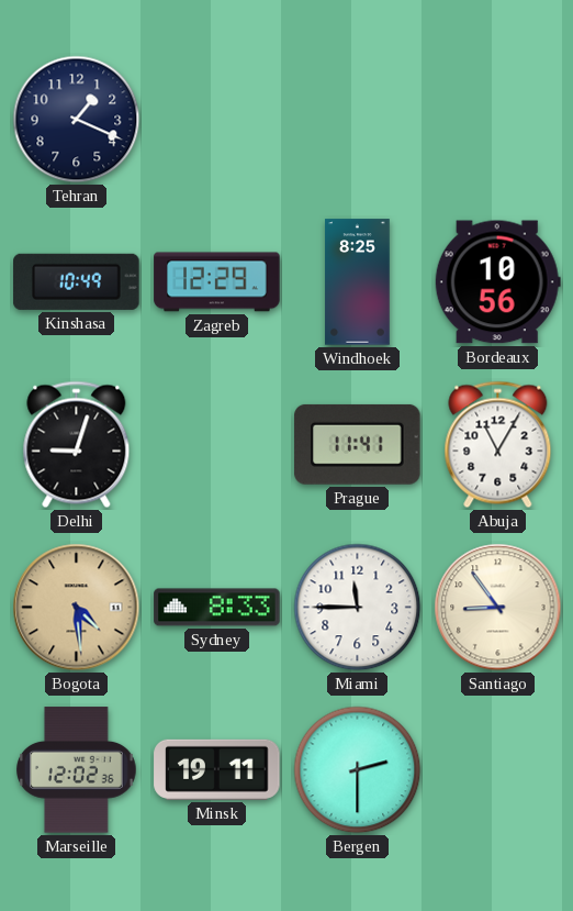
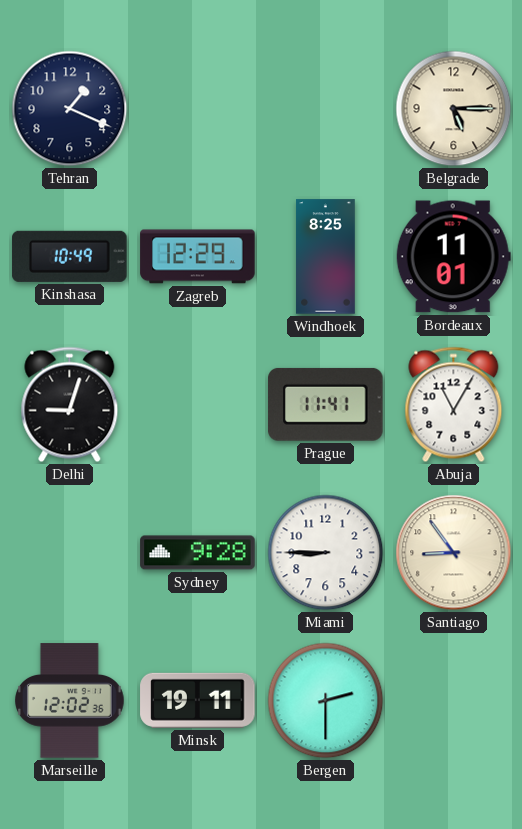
Belgrade: none -> 5:15
Bordeaux: 10:56 -> 11:01
Bogota: 4:29 -> none
Sydney: 8:33 -> 9:28
Miami: 11:45 -> 8:45
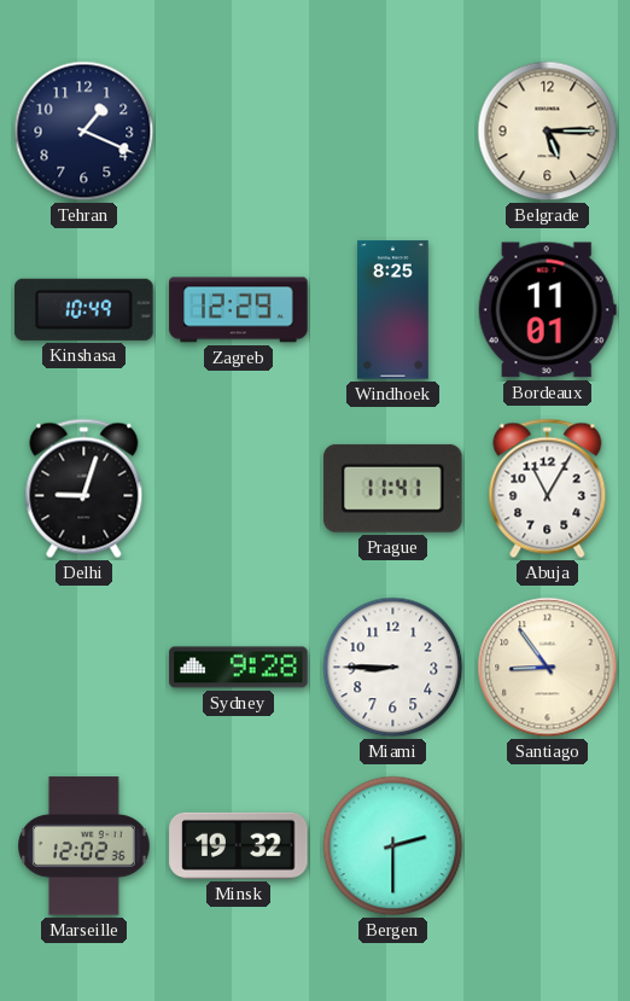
Minsk: 19:11 -> 19:32
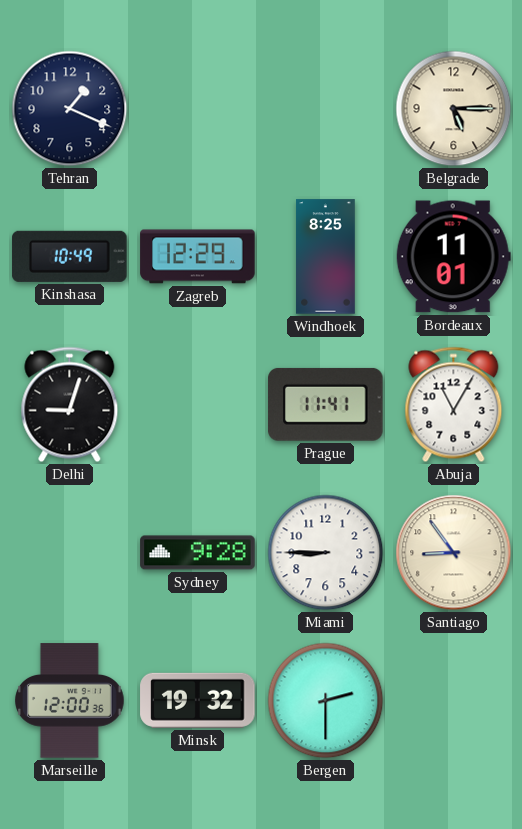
Marseille: 12:02 -> 12:00
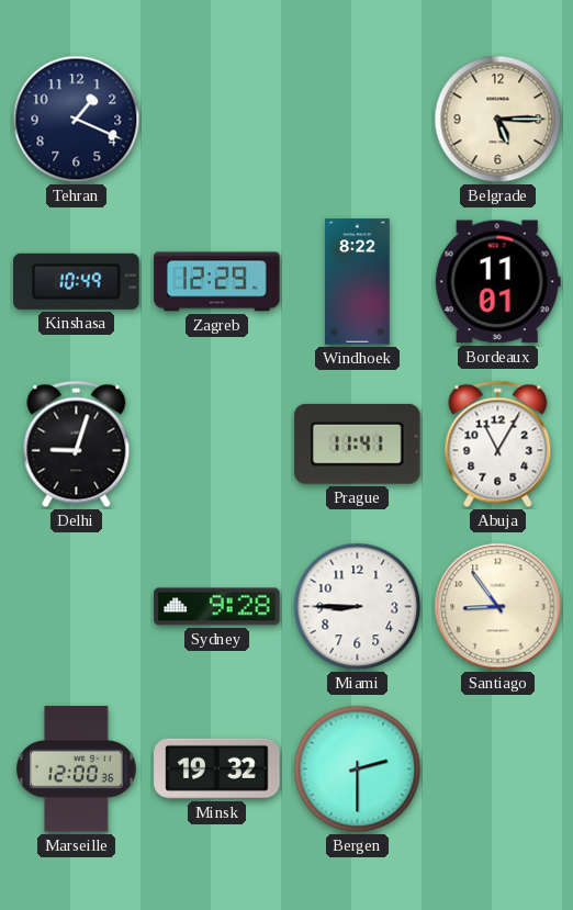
Windhoek: 8:25 -> 8:22
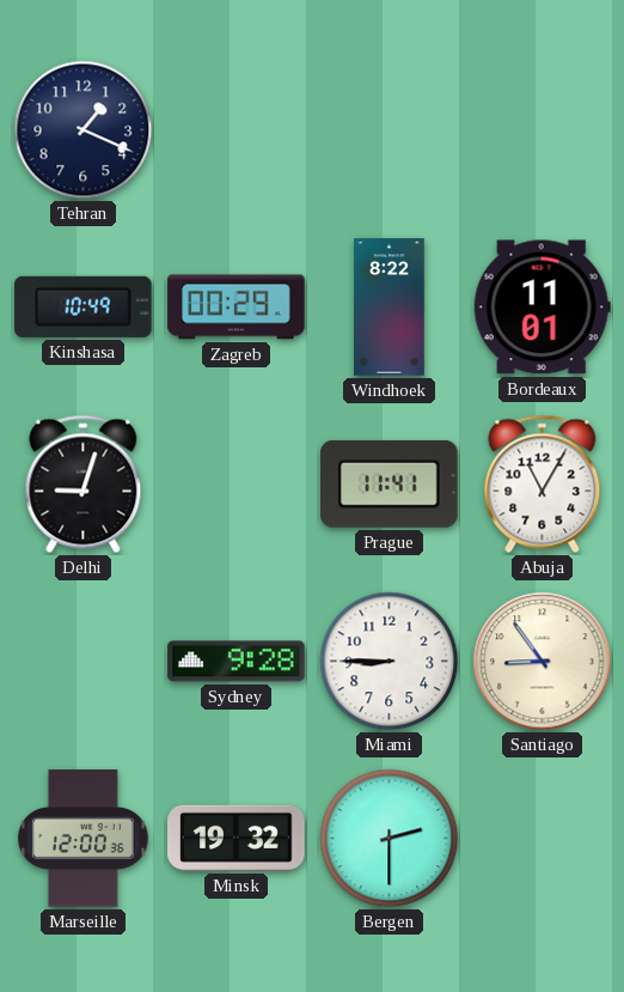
Belgrade: 5:15 -> none
Zagreb: 12:29 -> 00:29
